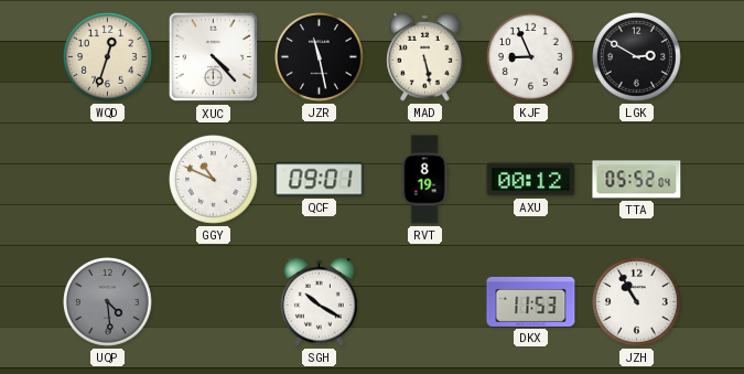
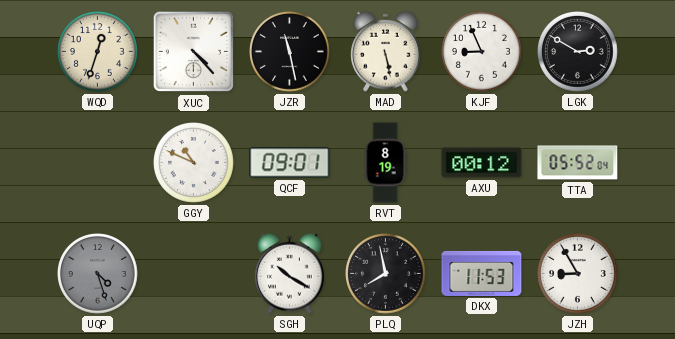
UQP: 4:29 -> 4:27
PLQ: none -> 7:58
JZH: 10:55 -> 8:55
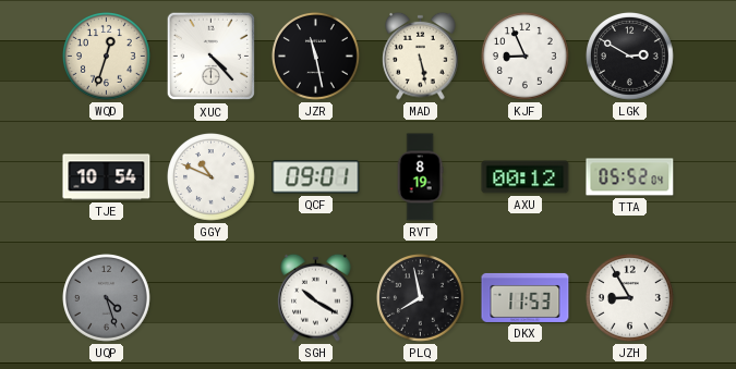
TJE: none -> 10:54
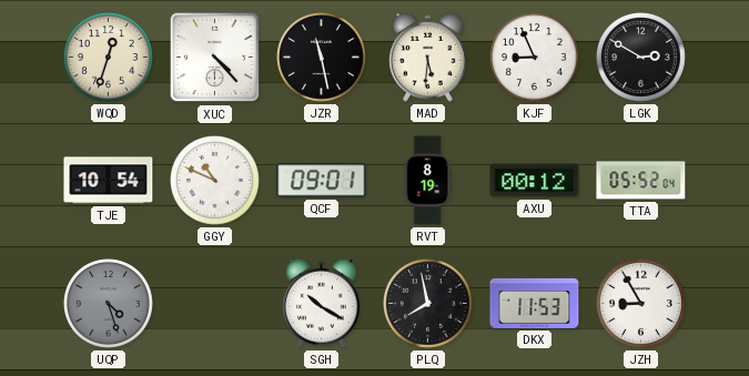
MAD: 5:28 -> 5:31
